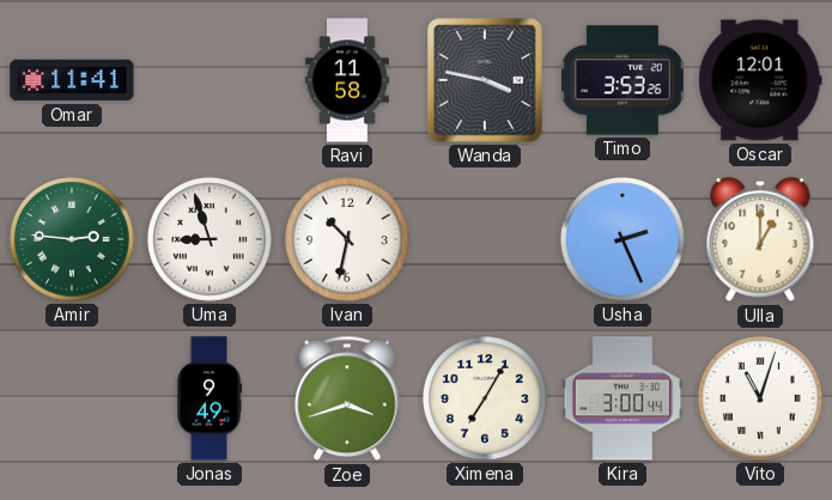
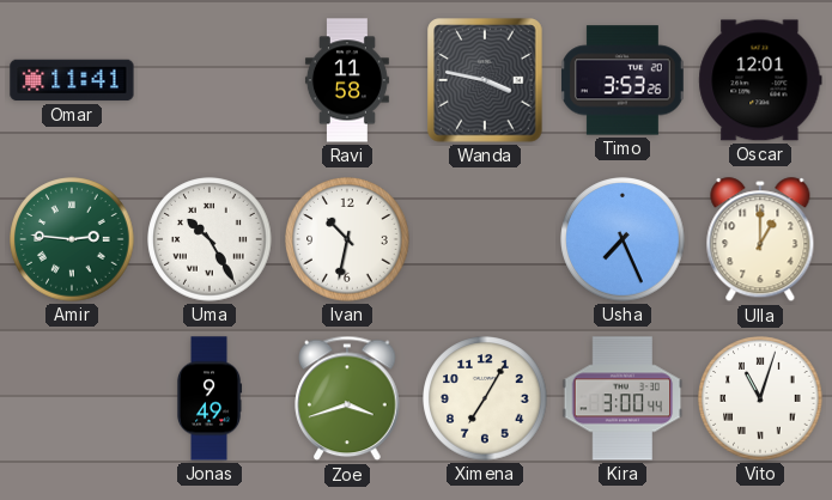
Uma: 8:57 -> 10:25
Usha: 2:26 -> 7:26
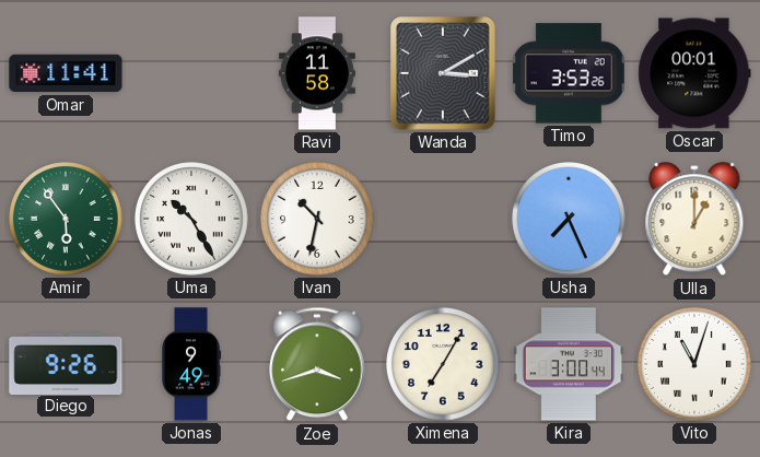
Wanda: 3:47 -> 3:10
Oscar: 12:01 -> 00:01
Amir: 2:46 -> 5:54
Diego: none -> 9:26
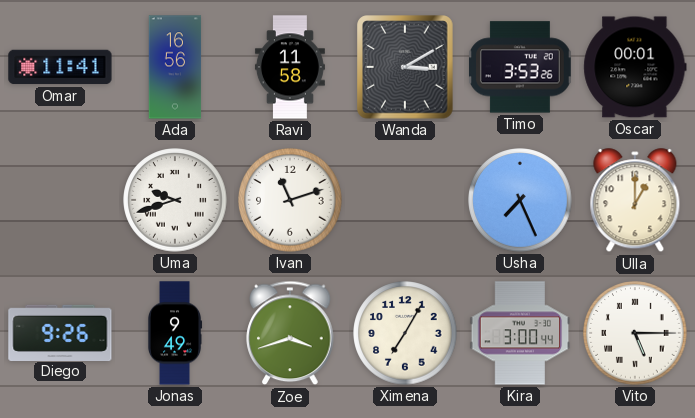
Ada: none -> 16:56
Amir: 5:54 -> none
Uma: 10:25 -> 9:42
Ivan: 10:32 -> 11:12
Vito: 11:03 -> 5:15
